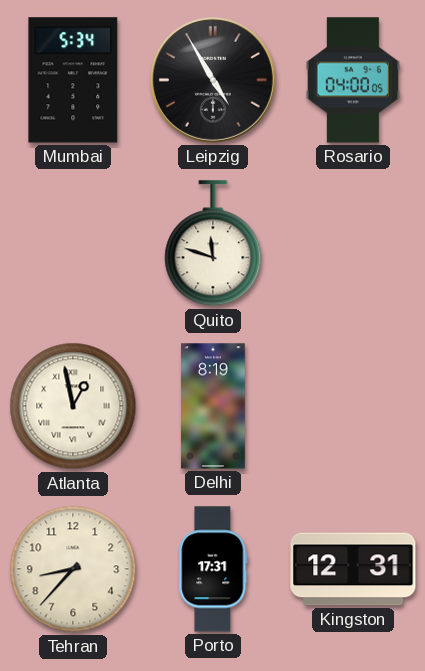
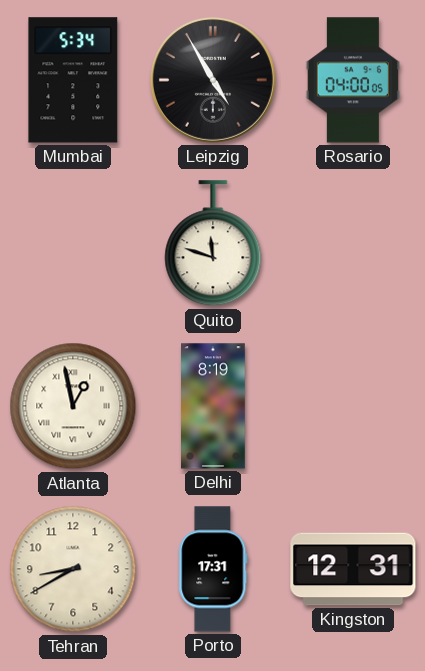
Tehran: 8:37 -> 8:40
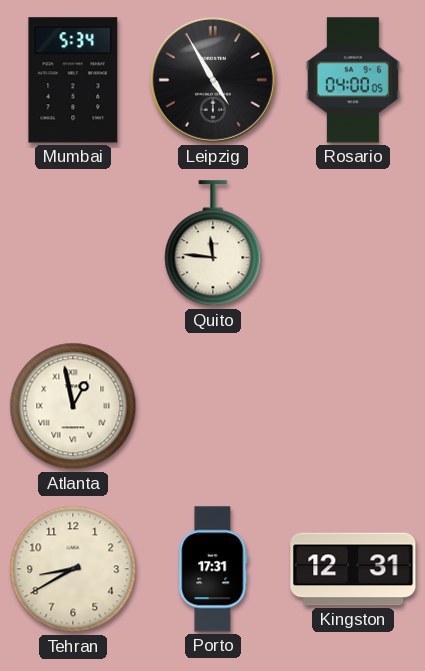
Quito: 11:48 -> 11:46
Delhi: 8:19 -> none
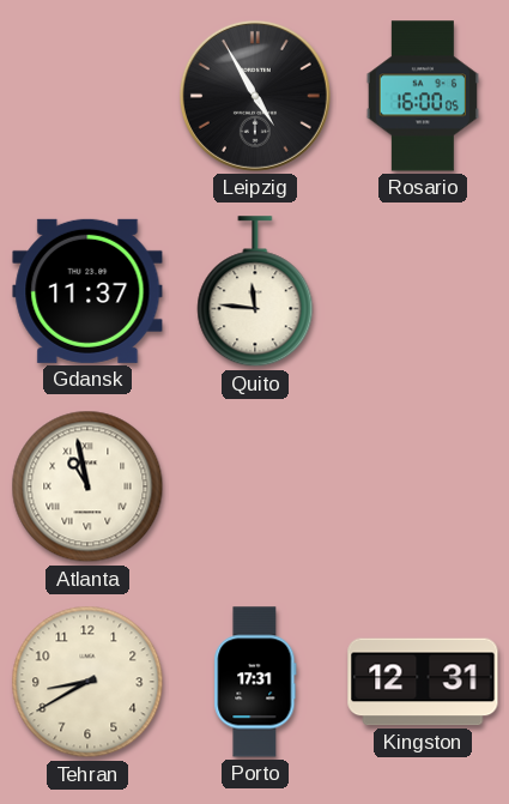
Mumbai: 5:34 -> none
Rosario: 04:00 -> 16:00
Gdansk: none -> 11:37
Atlanta: 12:58 -> 10:58
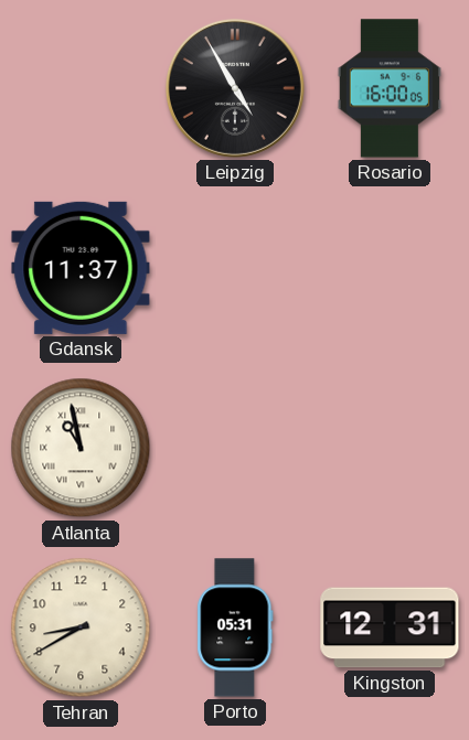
Quito: 11:46 -> none
Porto: 17:31 -> 05:31
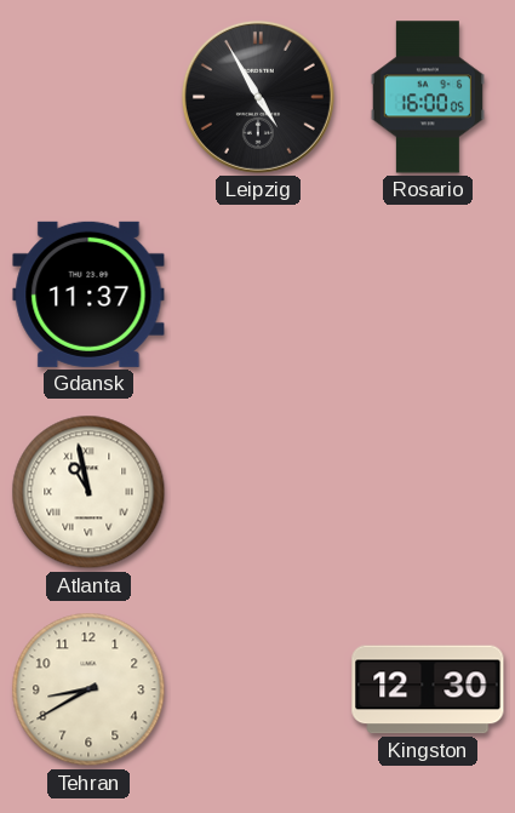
Porto: 05:31 -> none
Kingston: 12:31 -> 12:30
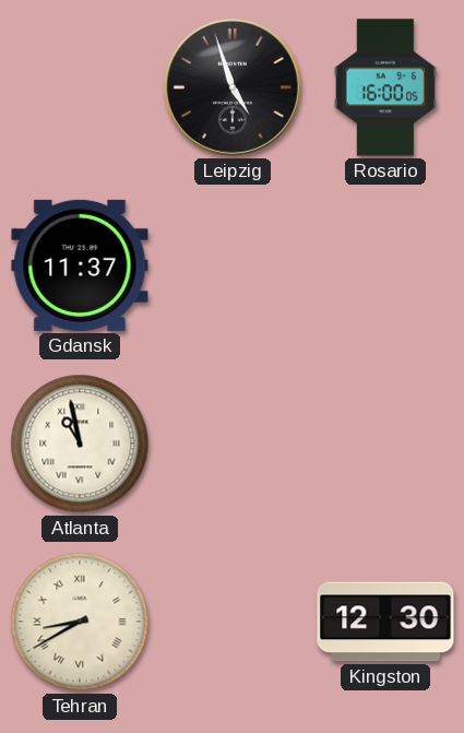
Leipzig: 4:55 -> 4:57
Tehran numerals: Arabic -> Roman
